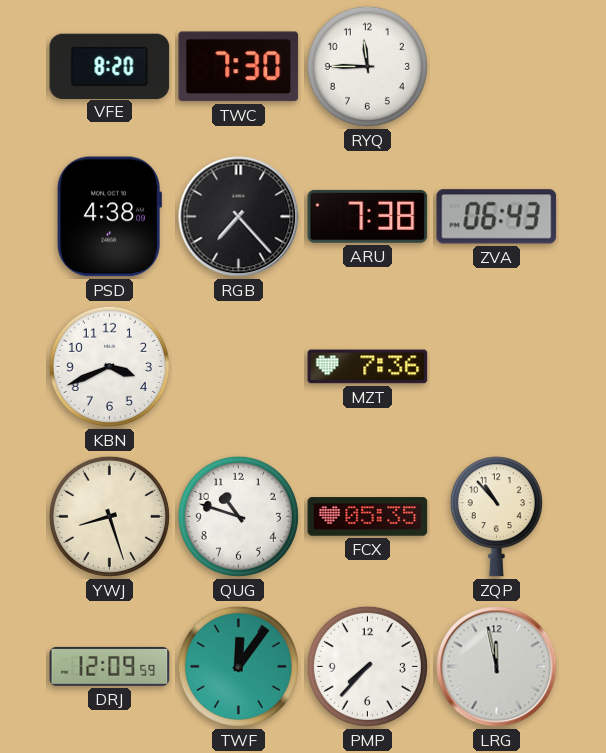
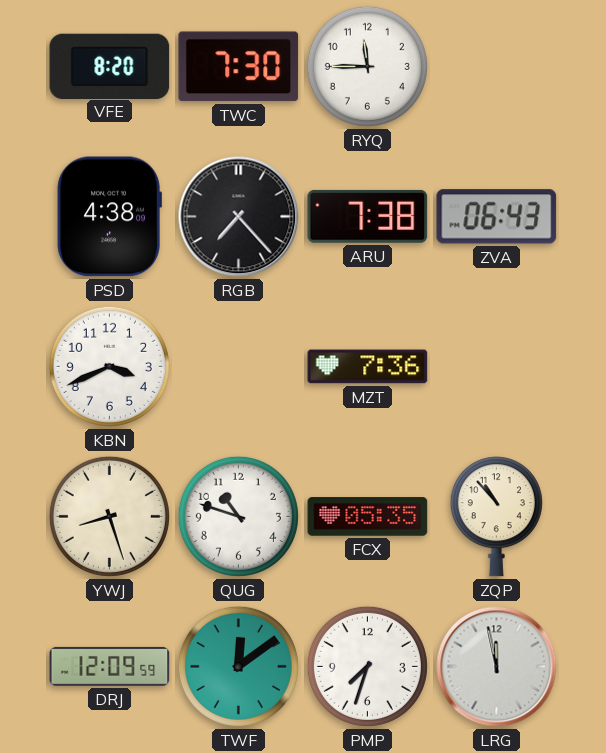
TWF: 12:06 -> 12:09
PMP: 7:37 -> 7:33
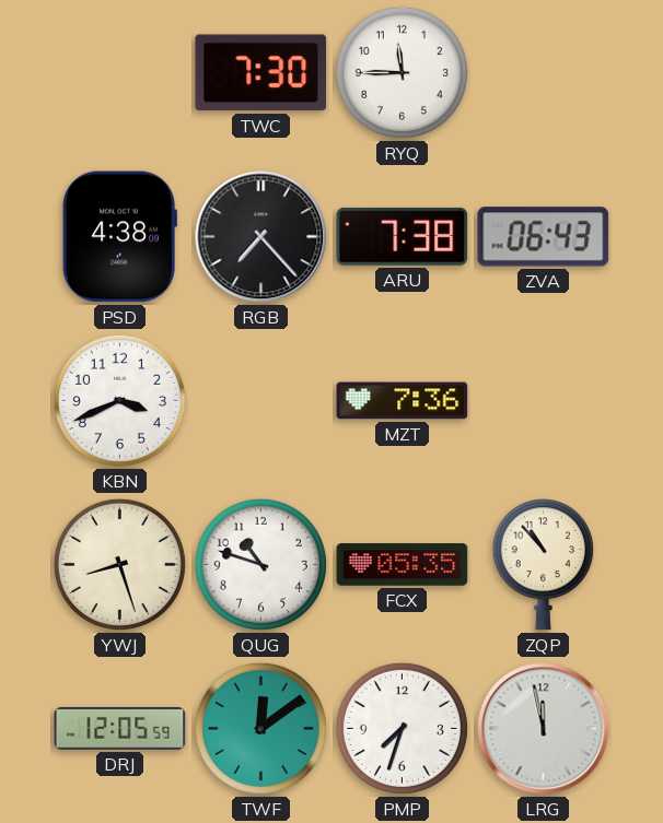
VFE: 8:20 -> none
DRJ: 12:09 -> 12:05
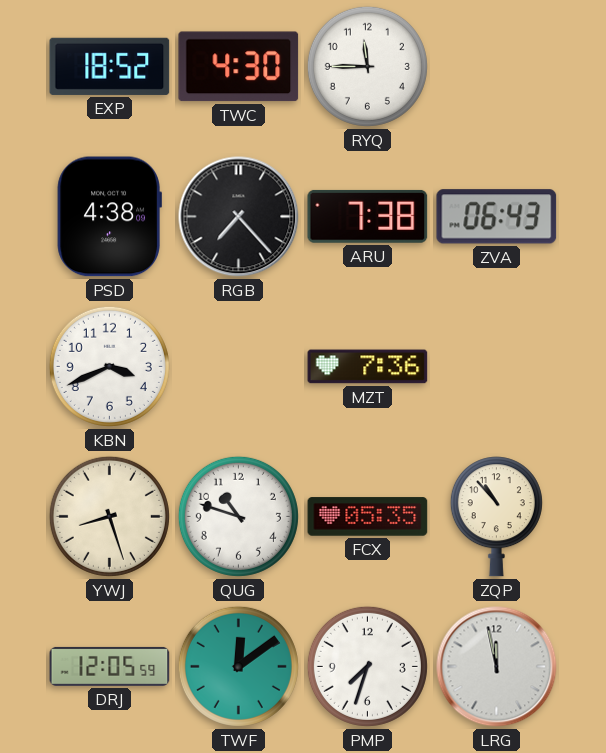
EXP: none -> 18:52
TWC: 7:30 -> 4:30
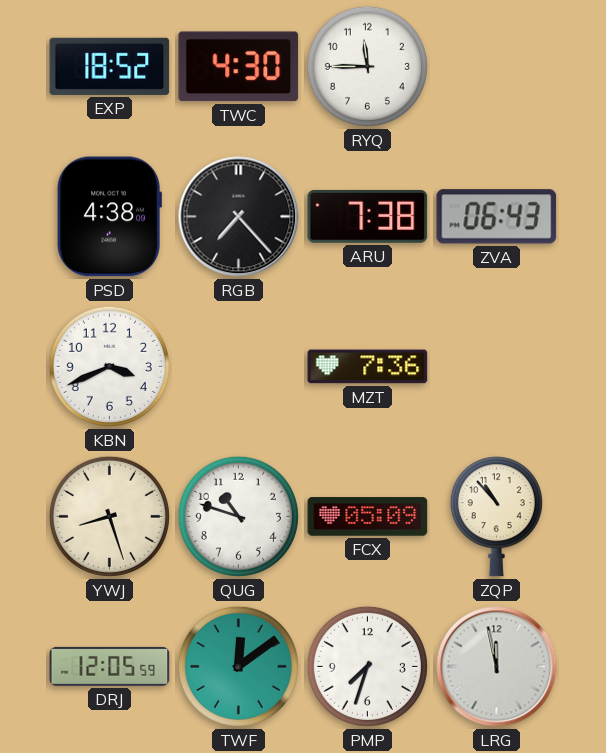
FCX: 05:35 -> 05:09
